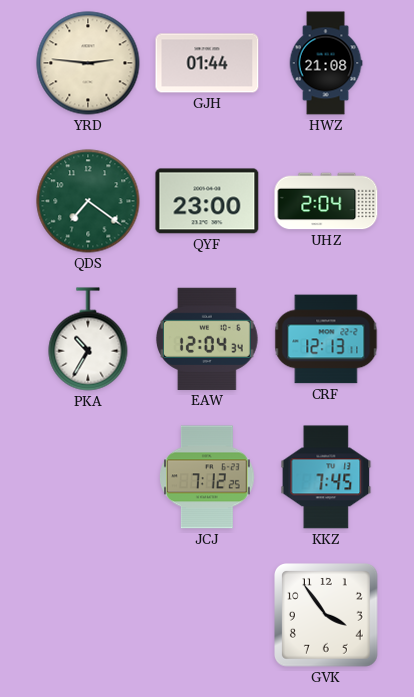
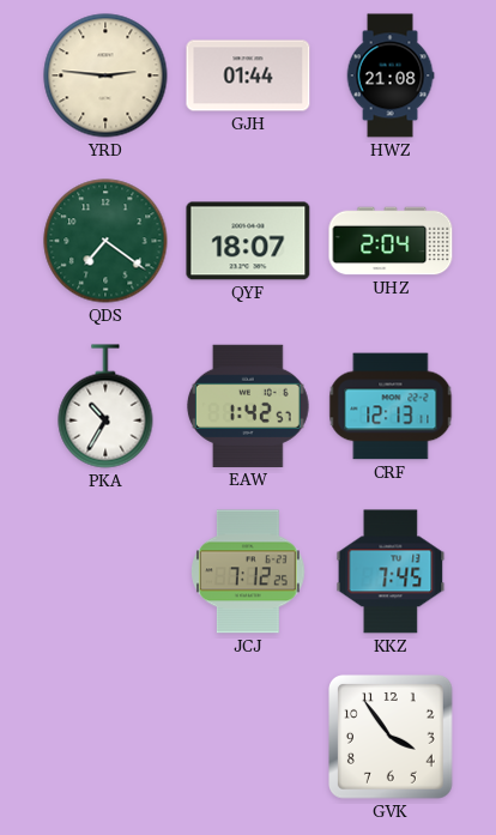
QYF: 23:00 -> 18:07
EAW: 12:04 -> 1:42
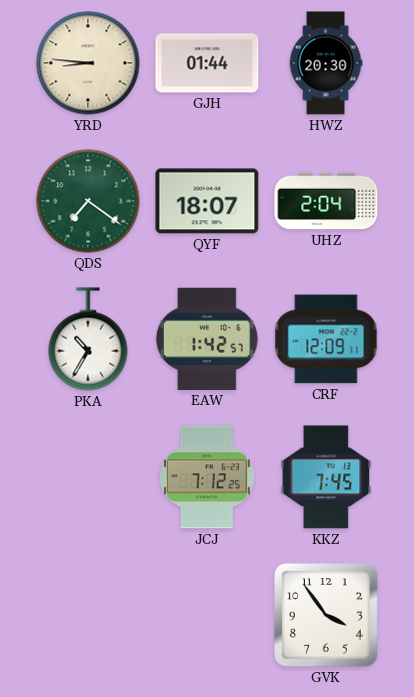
YRD: 2:46 -> 8:46
HWZ: 21:08 -> 20:30
CRF: 12:13 -> 12:09
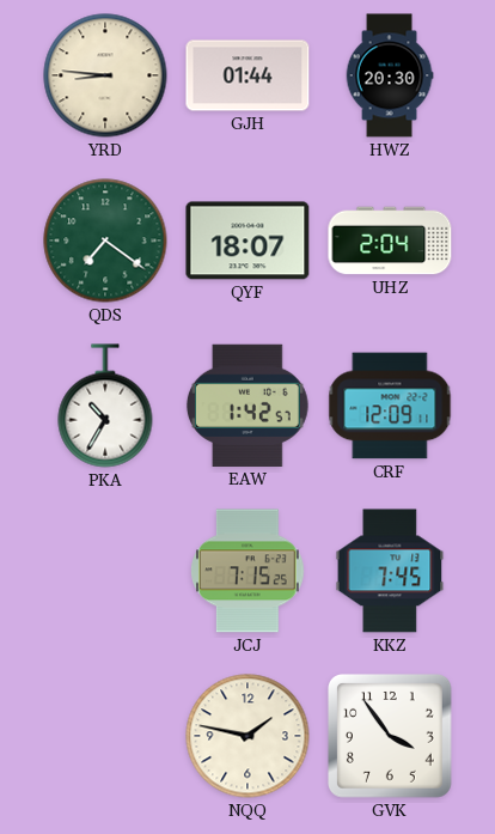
JCJ: 7:12 -> 7:15
NQQ: none -> 1:47
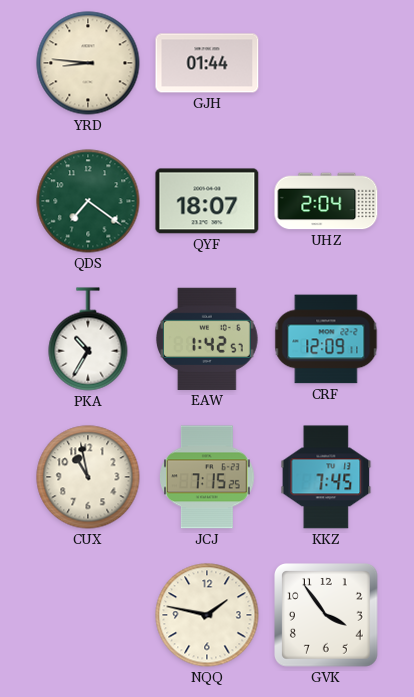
HWZ: 20:30 -> none
CUX: none -> 10:58
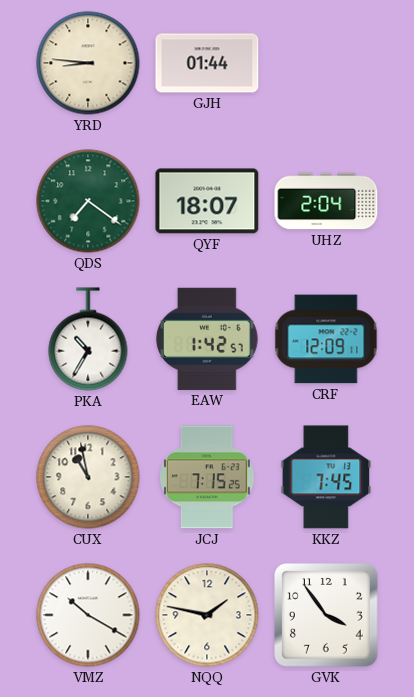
VMZ: none -> 10:20
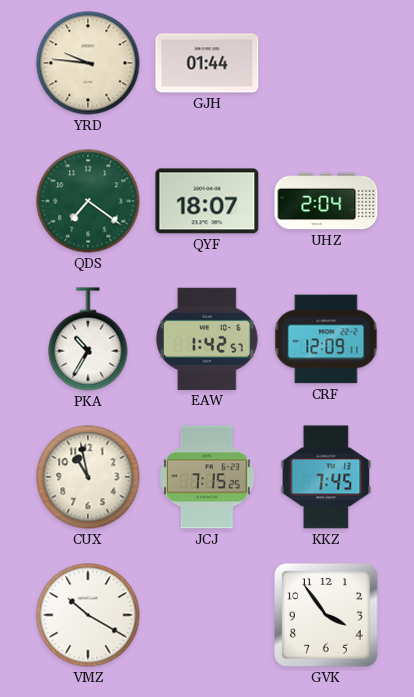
YRD: 8:46 -> 9:46
NQQ: 1:47 -> none
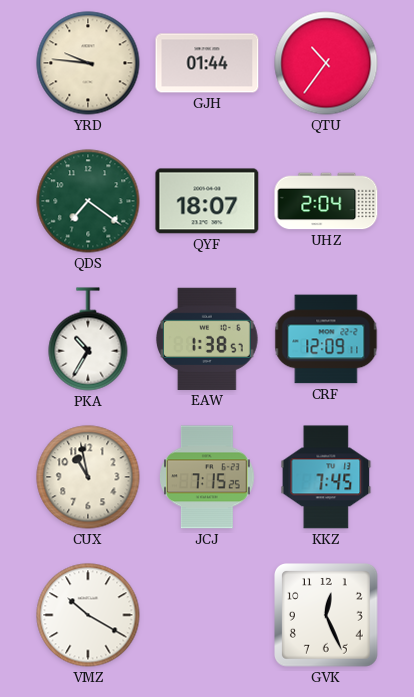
QTU: none -> 10:36
EAW: 1:42 -> 1:38
GVK: 3:54 -> 12:26
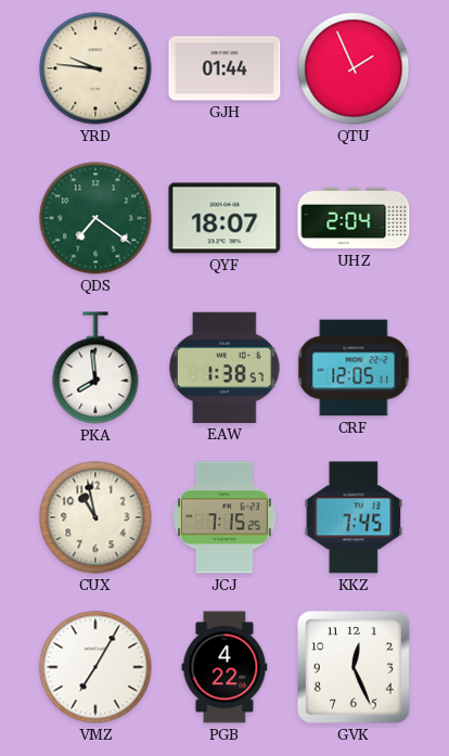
QTU: 10:36 -> 1:56
PKA: 10:35 -> 7:59
CRF: 12:09 -> 12:05
VMZ: 10:20 -> 7:05
PGB: none -> 4:22
